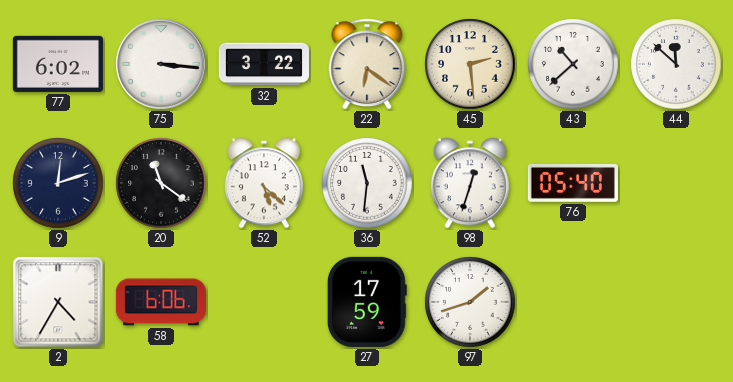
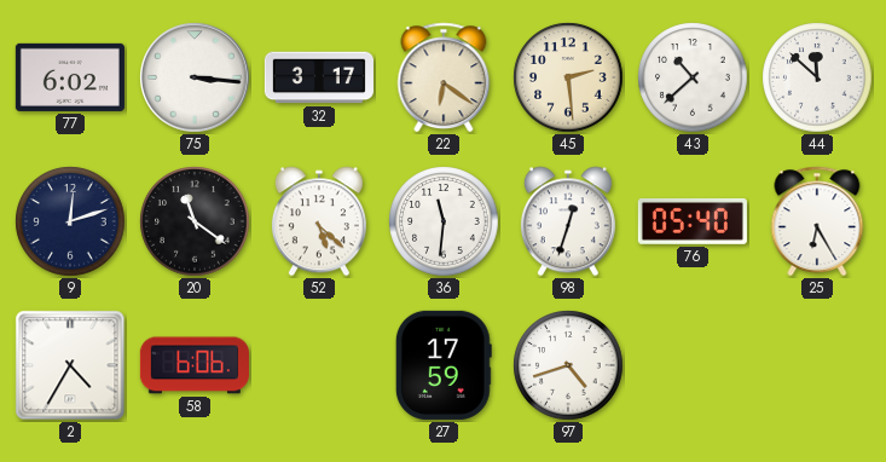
32: 3:22 -> 3:17
25: none -> 6:25
97: 1:42 -> 4:42
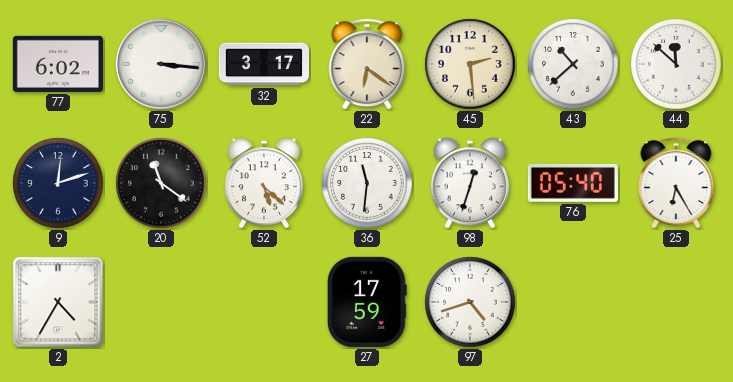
58: 6:06 -> none
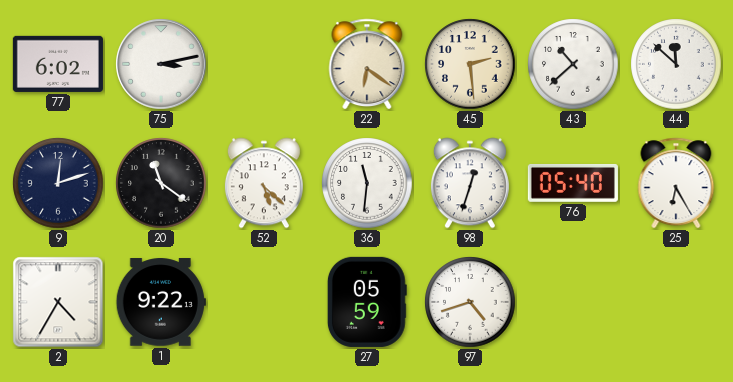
75: 3:16 -> 3:13
32: 3:17 -> none
1: none -> 9:22
27: 17:59 -> 05:59
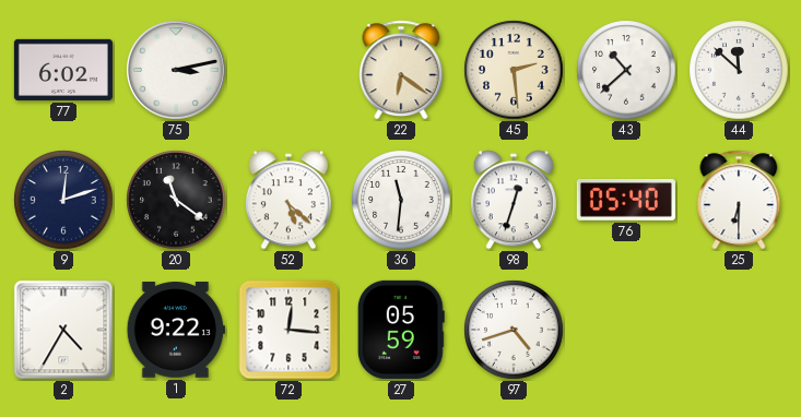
25: 6:25 -> 6:30
72: none -> 12:16
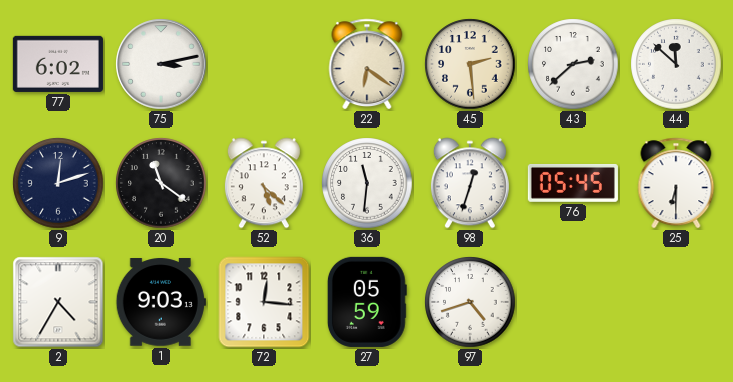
43: 10:38 -> 2:38
76: 05:40 -> 05:45
1: 9:22 -> 9:03
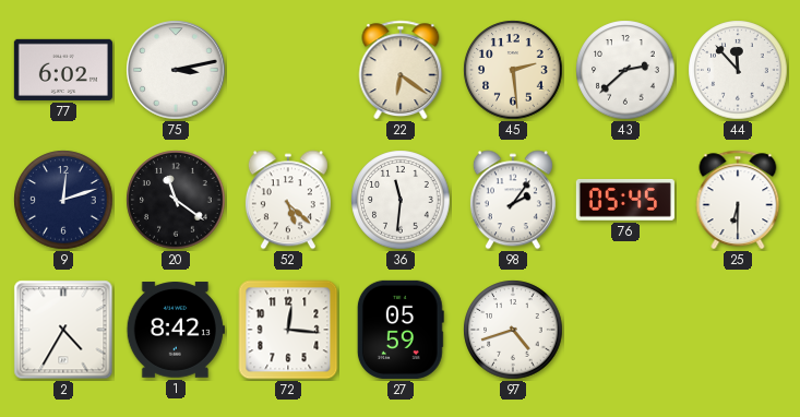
44: 11:52 -> 11:53
98: 12:33 -> 2:06
1: 9:03 -> 8:42
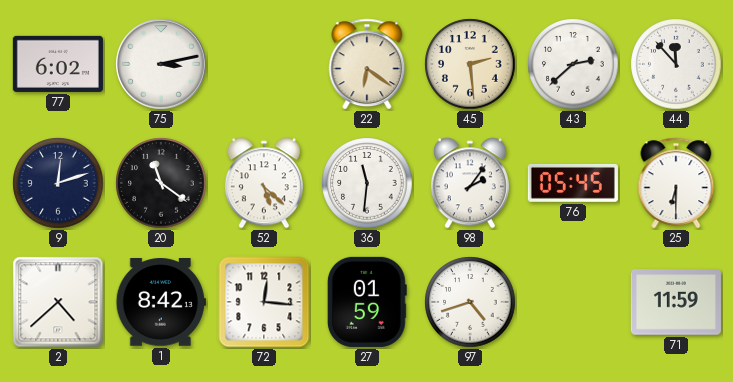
2: 4:35 -> 4:38
27: 05:59 -> 01:59
71: none -> 11:59
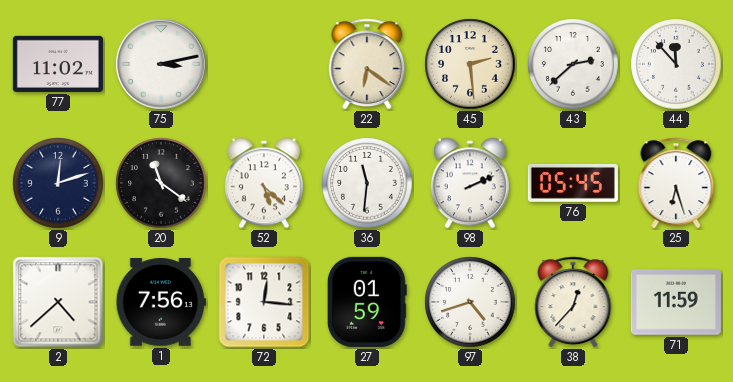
77: 6:02 -> 11:02
98: 2:06 -> 2:11
25: 6:30 -> 6:27
1: 8:42 -> 7:56
38: none -> 12:37
